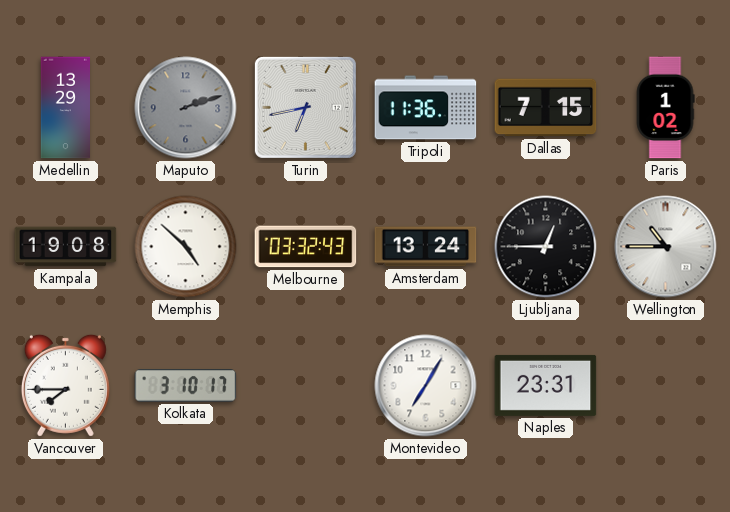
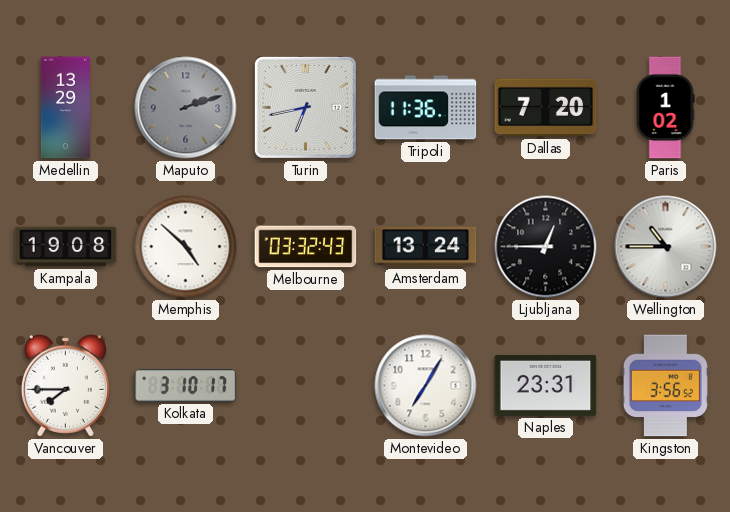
Dallas: 7:15 -> 7:20
Kingston: none -> 3:56
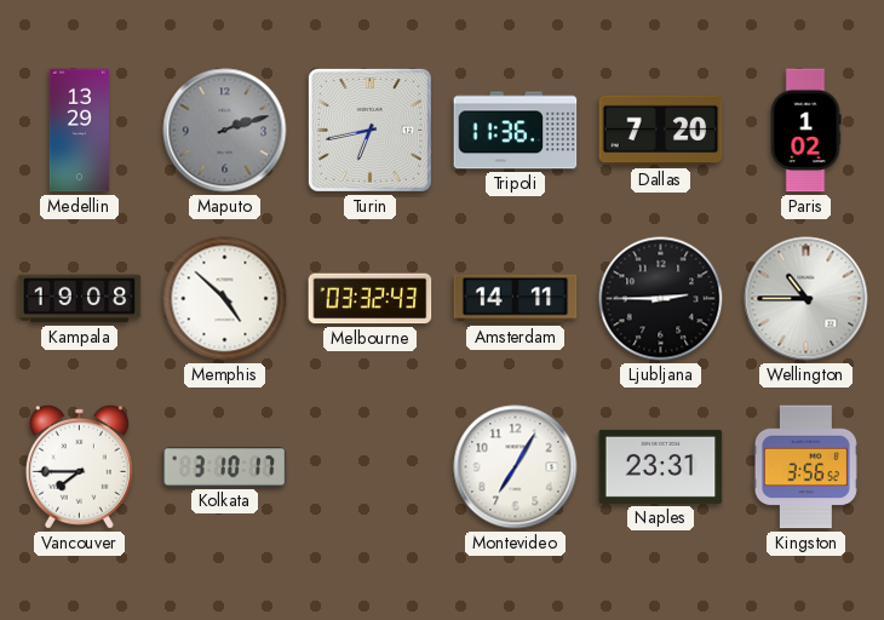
Amsterdam: 13:24 -> 14:11
Ljubljana: 12:45 -> 2:45
